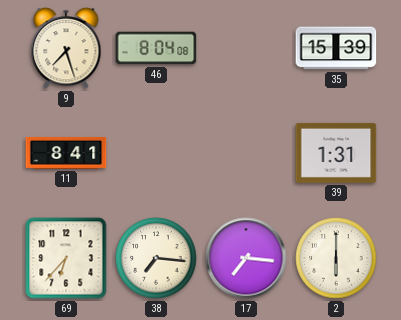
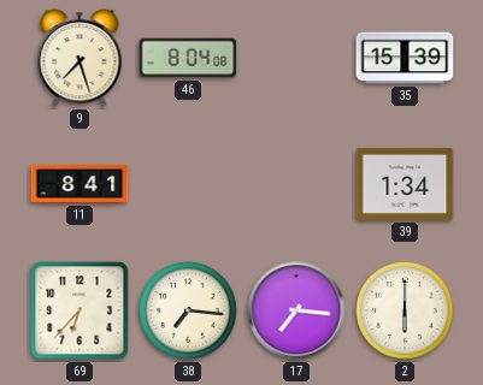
39: 1:31 -> 1:34
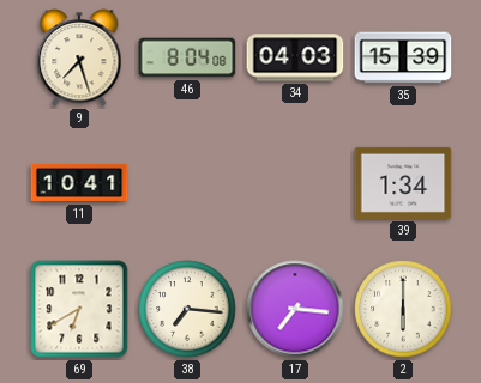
34: none -> 04:03
11: 8:41 -> 10:41
69: 6:37 -> 6:40
